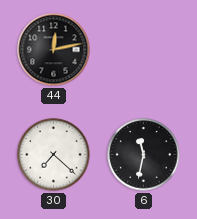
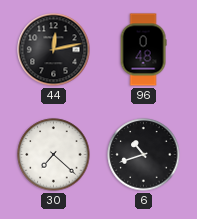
96: none -> 0:48
6: 11:32 -> 10:42
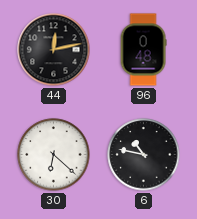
30: 7:22 -> 6:22
6: 10:42 -> 10:47
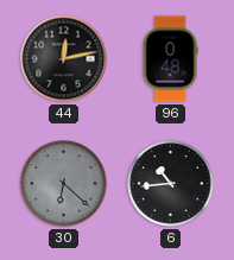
30 dial: white -> grey
6: 10:47 -> 10:44
